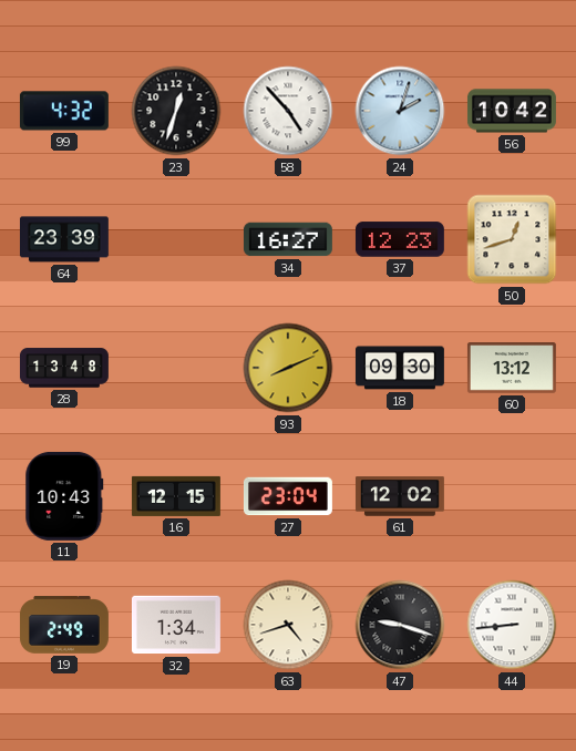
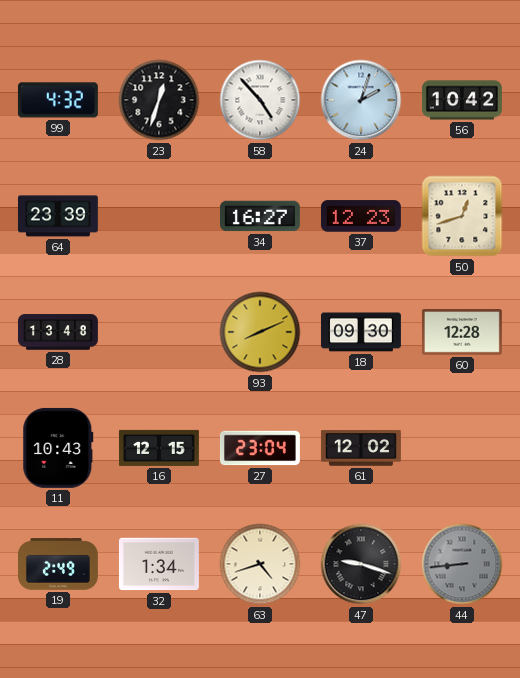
60: 13:12 -> 12:28
44 dial: white -> grey
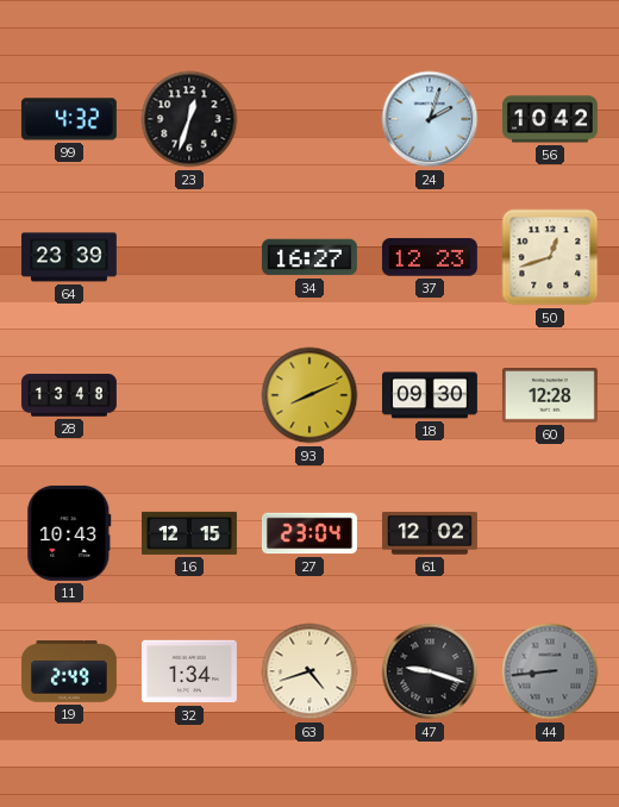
58: 4:53 -> none
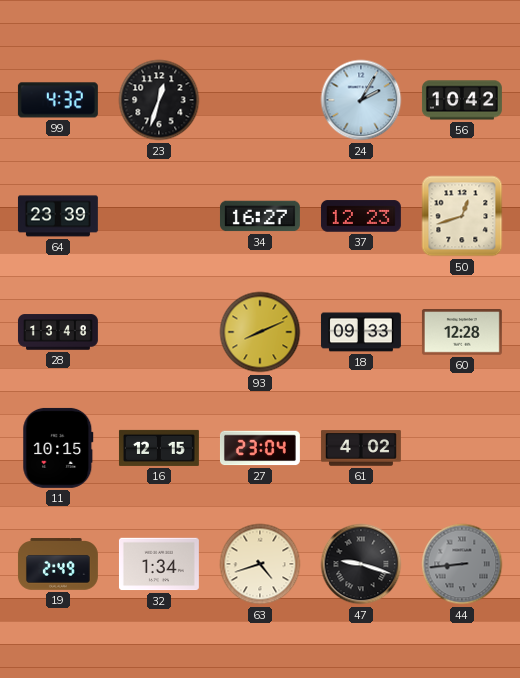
24: 2:03 -> 2:05
18: 09:30 -> 09:33
11: 10:43 -> 10:15
61: 12:02 -> 4:02
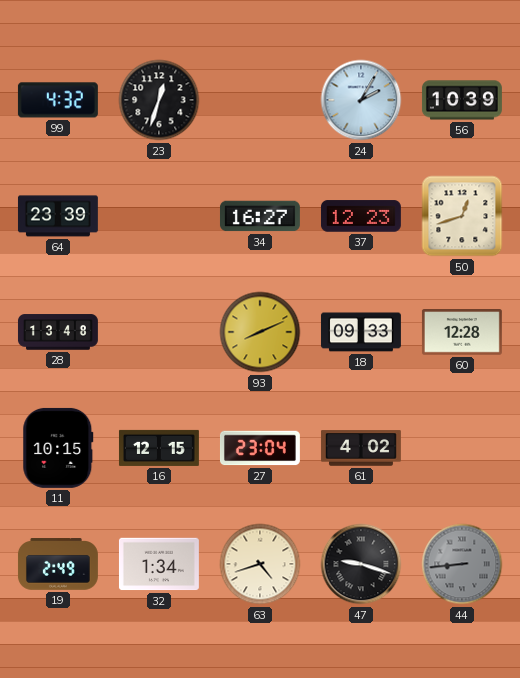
56: 10:42 -> 10:39
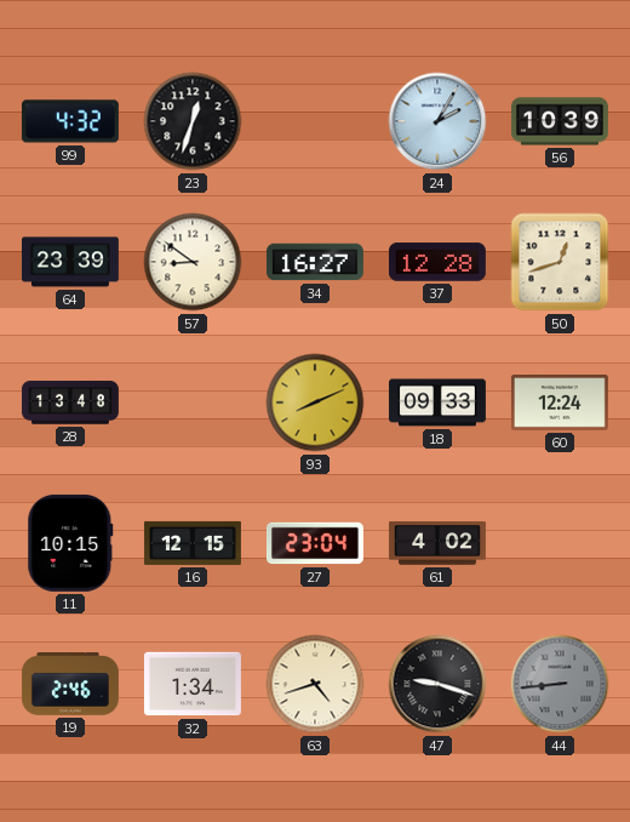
57: none -> 8:51
37: 12:23 -> 12:28
60: 12:28 -> 12:24
19: 2:49 -> 2:46
